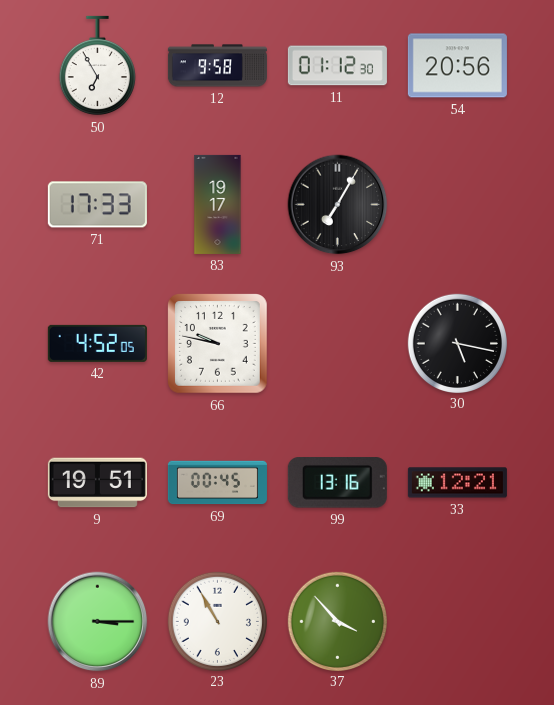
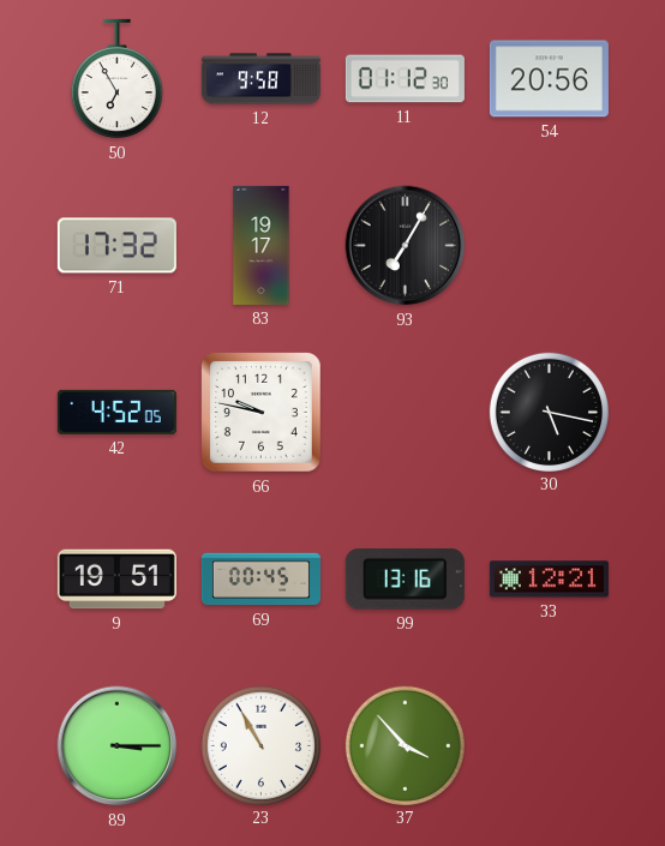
71: 17:33 -> 17:32
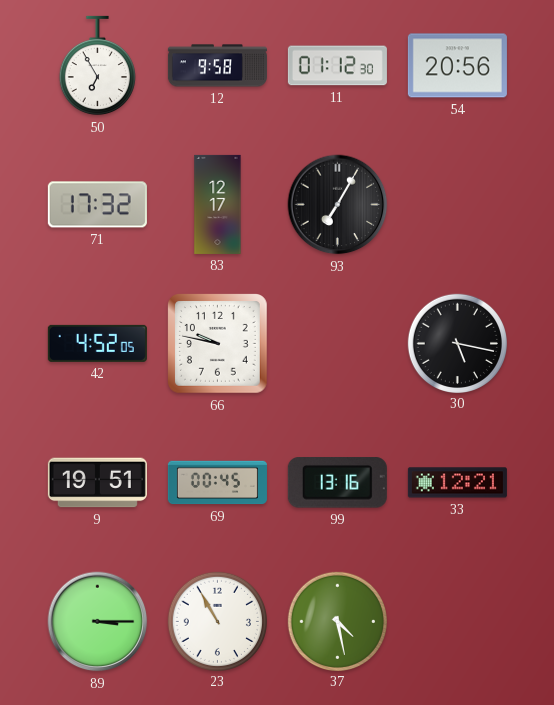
83: 19:17 -> 12:17
37: 3:53 -> 4:28
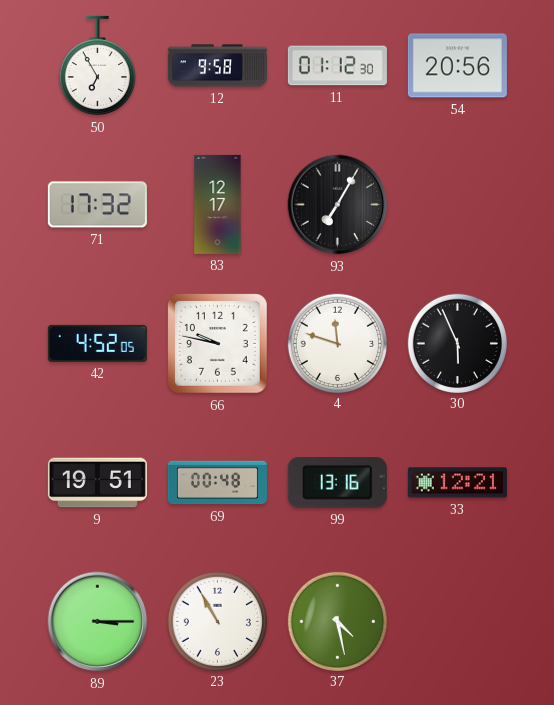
4: none -> 11:48
30: 5:17 -> 5:56
69: 00:45 -> 00:48
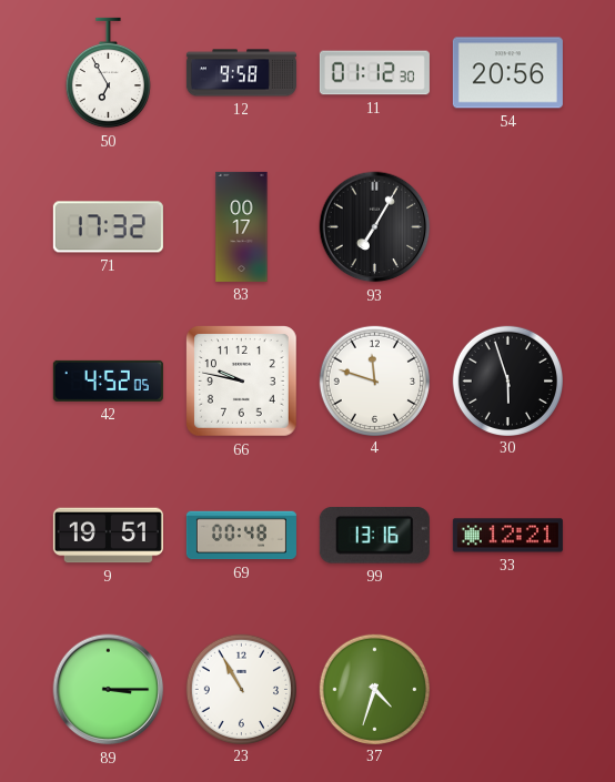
83: 12:17 -> 00:17
30: 5:56 -> 5:57
37: 4:28 -> 4:33
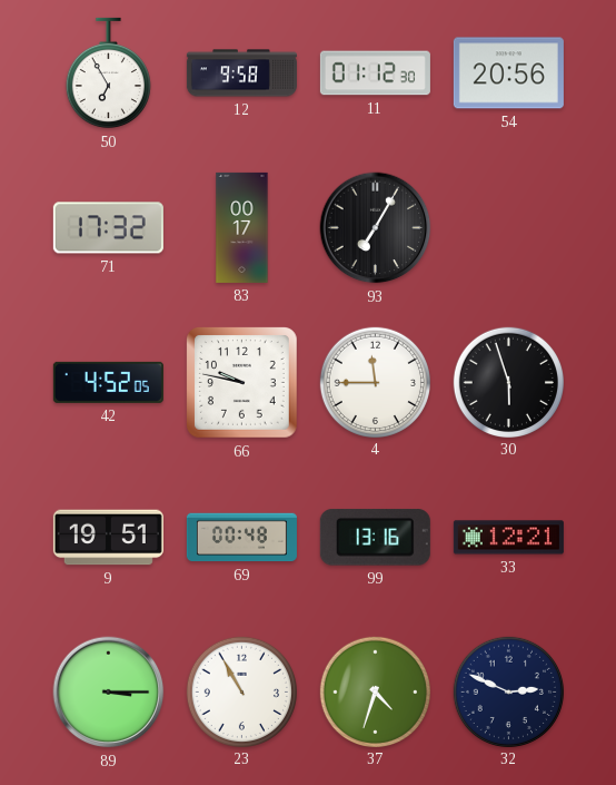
4: 11:48 -> 11:45
32: none -> 2:49
